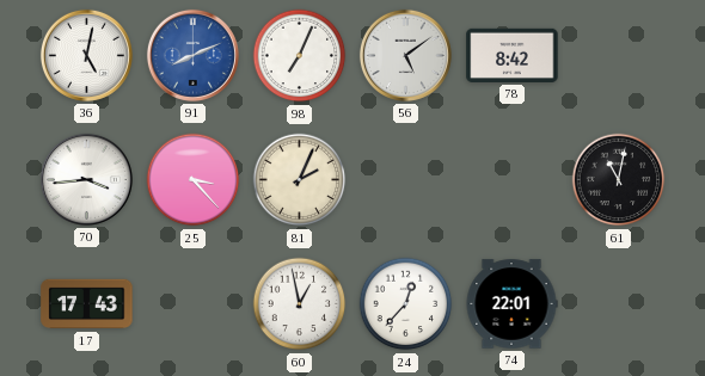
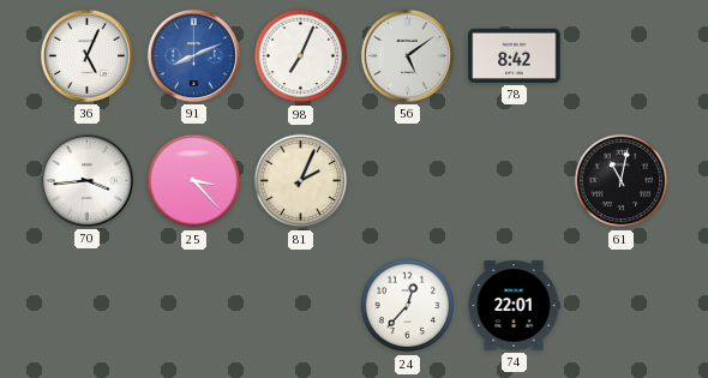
36: 5:02 -> 5:04
17: 17:43 -> none
60: 12:58 -> none
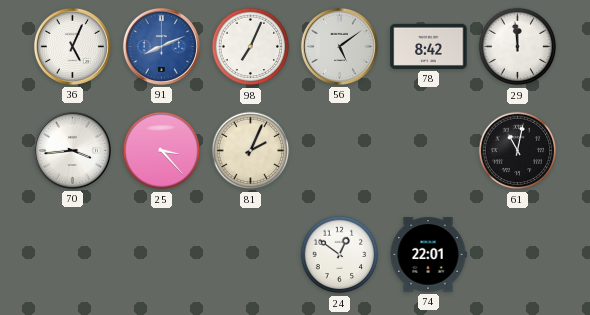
29: none -> 11:59
24: 12:37 -> 12:51
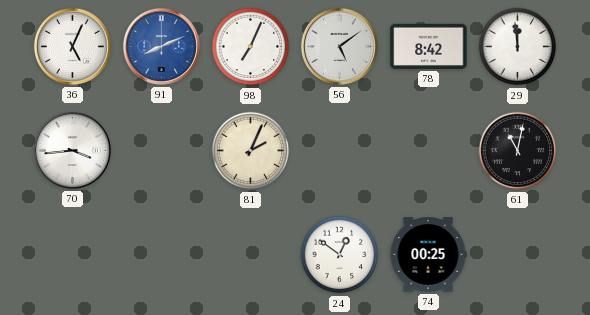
25: 3:23 -> none
74: 22:01 -> 00:25
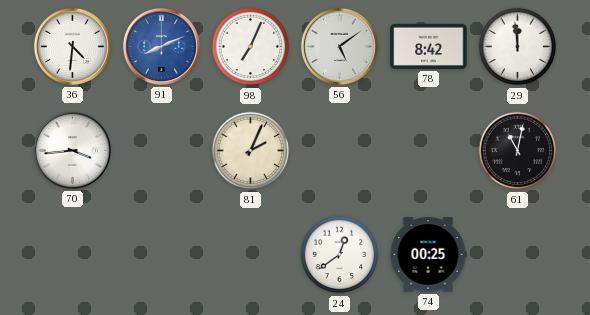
36: 5:04 -> 4:31
24: 12:51 -> 12:39
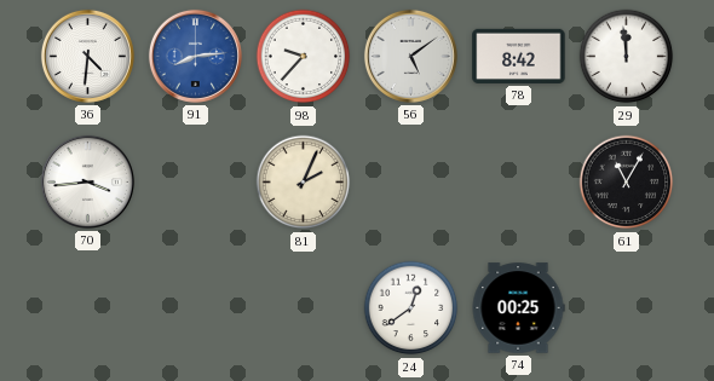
91: 8:11 -> 8:14
98: 7:04 -> 9:37
61: 11:02 -> 11:05
